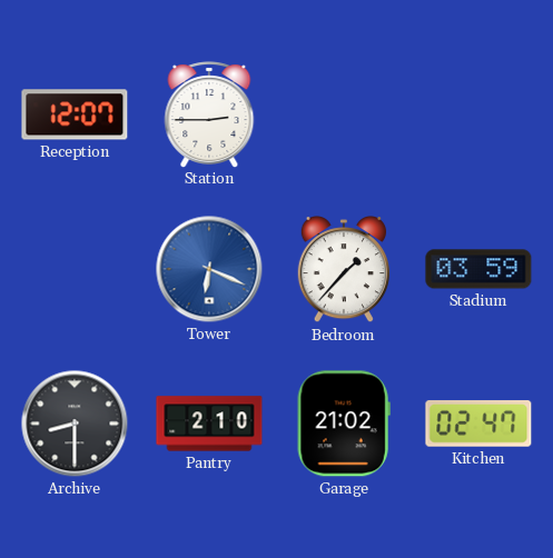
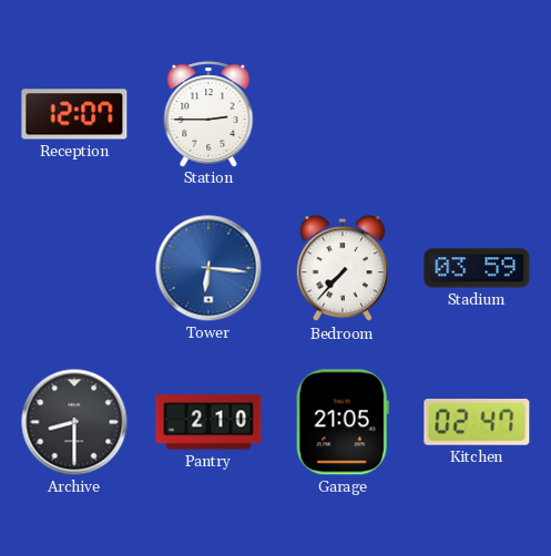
Tower: 6:19 -> 6:16
Bedroom: 1:37 -> 7:37
Garage: 21:02 -> 21:05
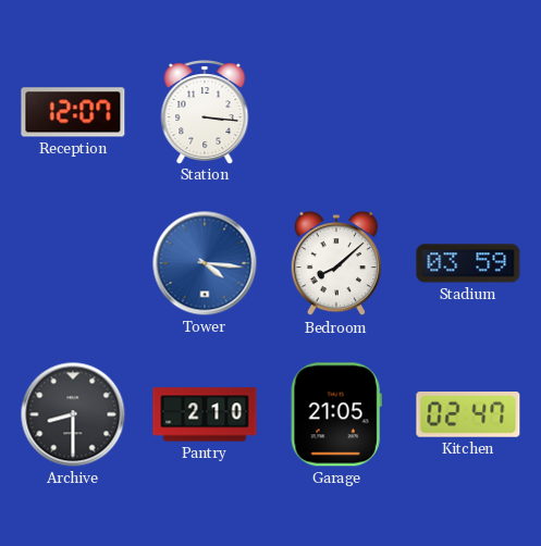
Station: 2:45 -> 3:16
Tower: 6:16 -> 4:16
Bedroom: 7:37 -> 8:08
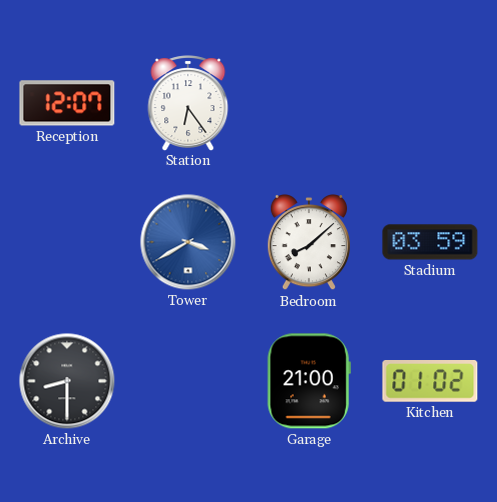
Station: 3:16 -> 6:24
Tower: 4:16 -> 3:40
Pantry: 2:10 -> none
Garage: 21:05 -> 21:00
Kitchen: 02:47 -> 01:02
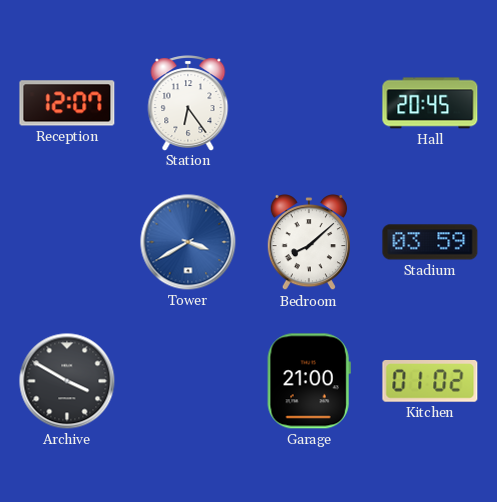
Hall: none -> 20:45
Archive: 8:30 -> 3:50
